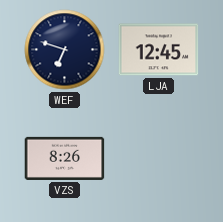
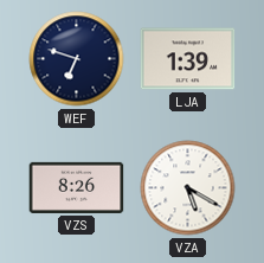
LJA: 12:45 -> 1:39
VZA: none -> 5:20
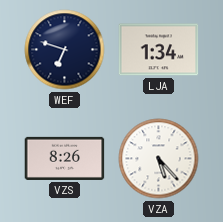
LJA: 1:39 -> 1:34
VZA: 5:20 -> 5:23
